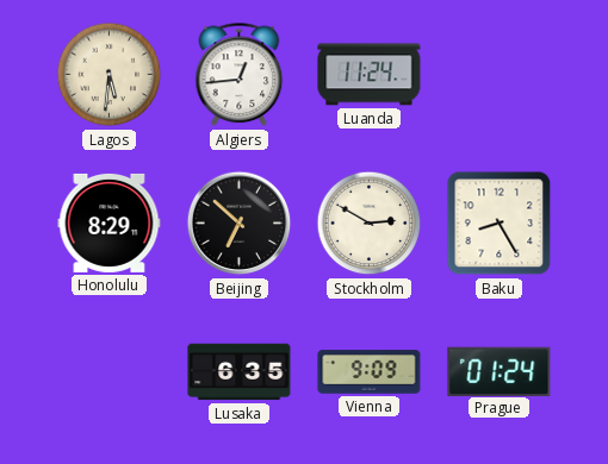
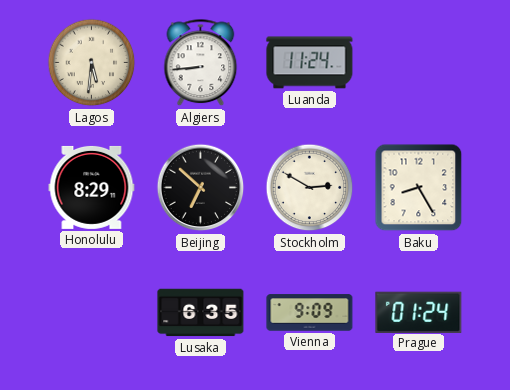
Algiers: 12:44 -> 8:44
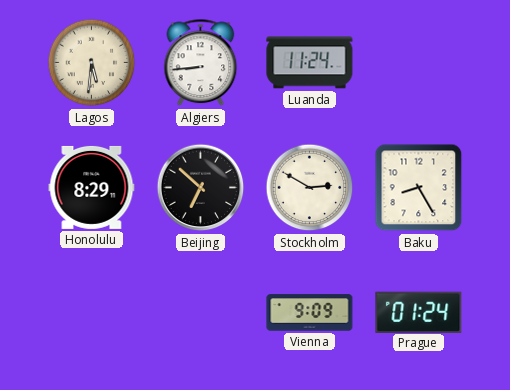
Lusaka: 6:35 -> none
